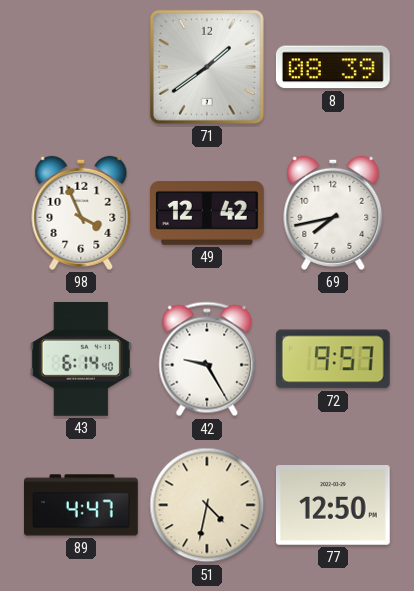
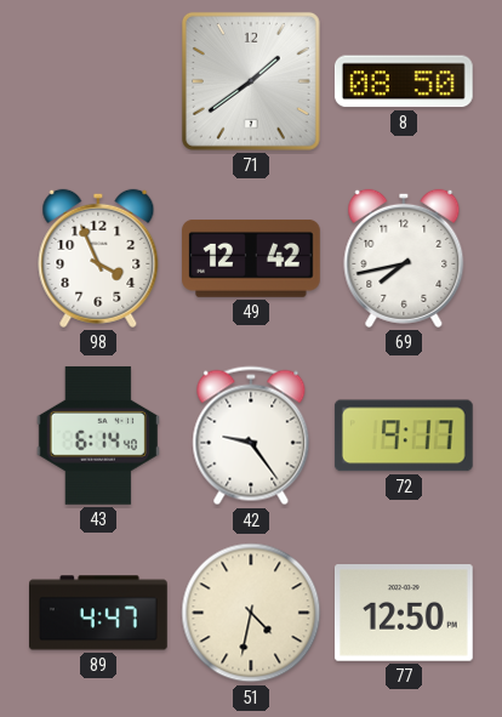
8: 08:39 -> 08:50
42: 9:25 -> 9:24
72: 9:57 -> 9:17
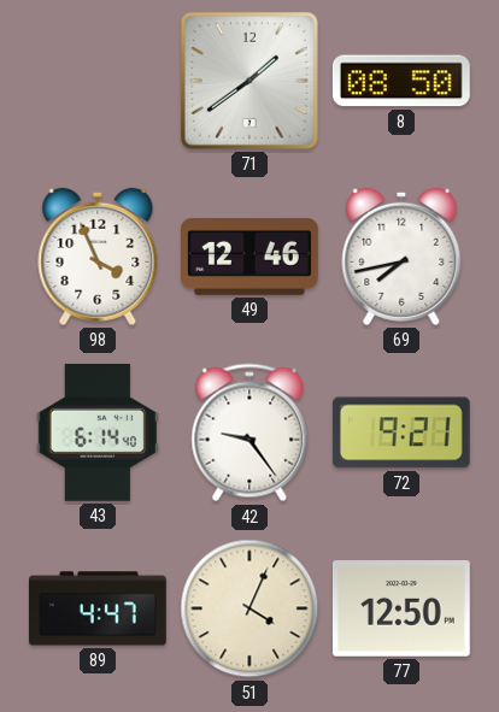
49: 12:42 -> 12:46
72: 9:17 -> 9:21
51: 4:32 -> 4:04
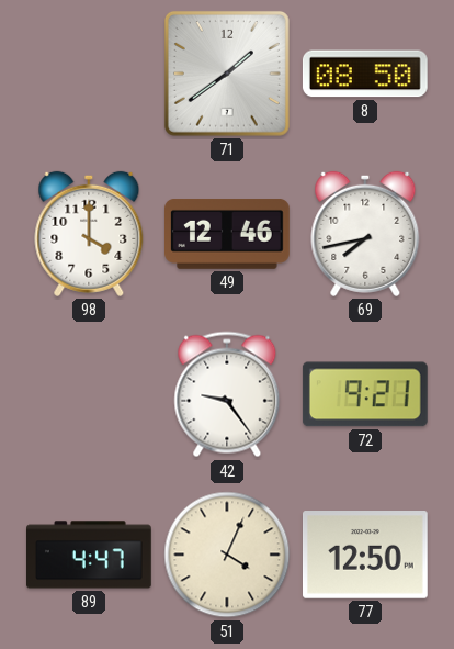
98: 3:56 -> 4:00
43: 6:14 -> none
